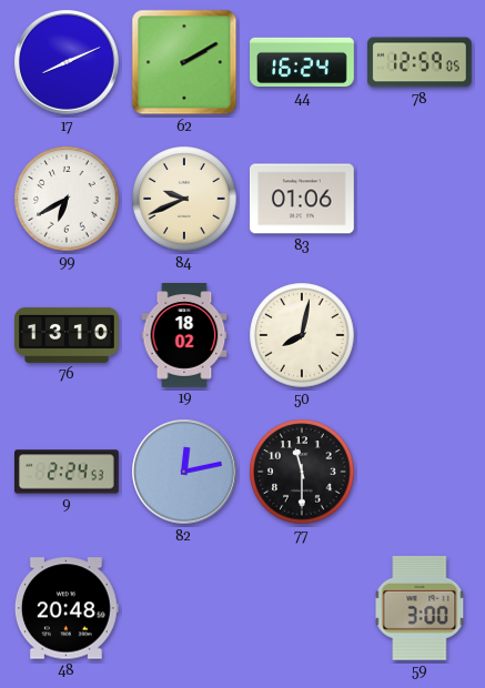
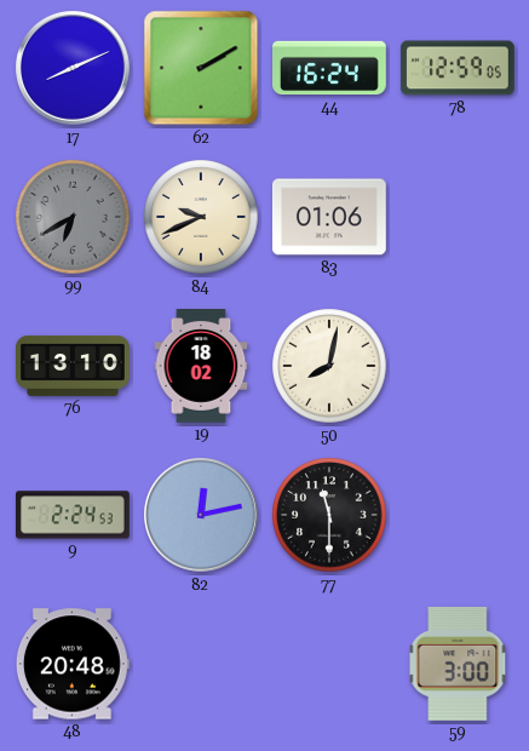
99 dial: white -> grey
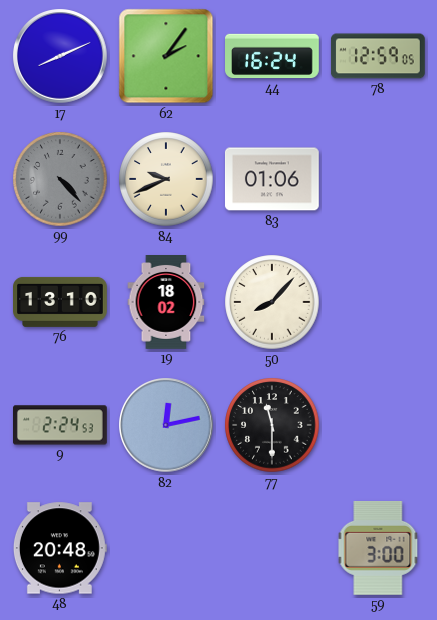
62: 2:10 -> 2:06
99: 6:40 -> 4:23
50: 8:02 -> 8:07
